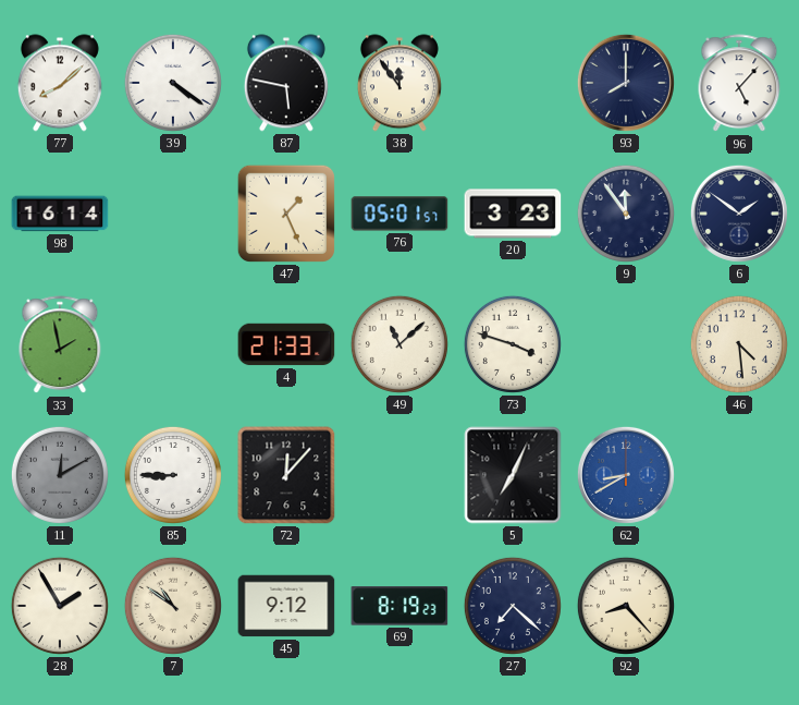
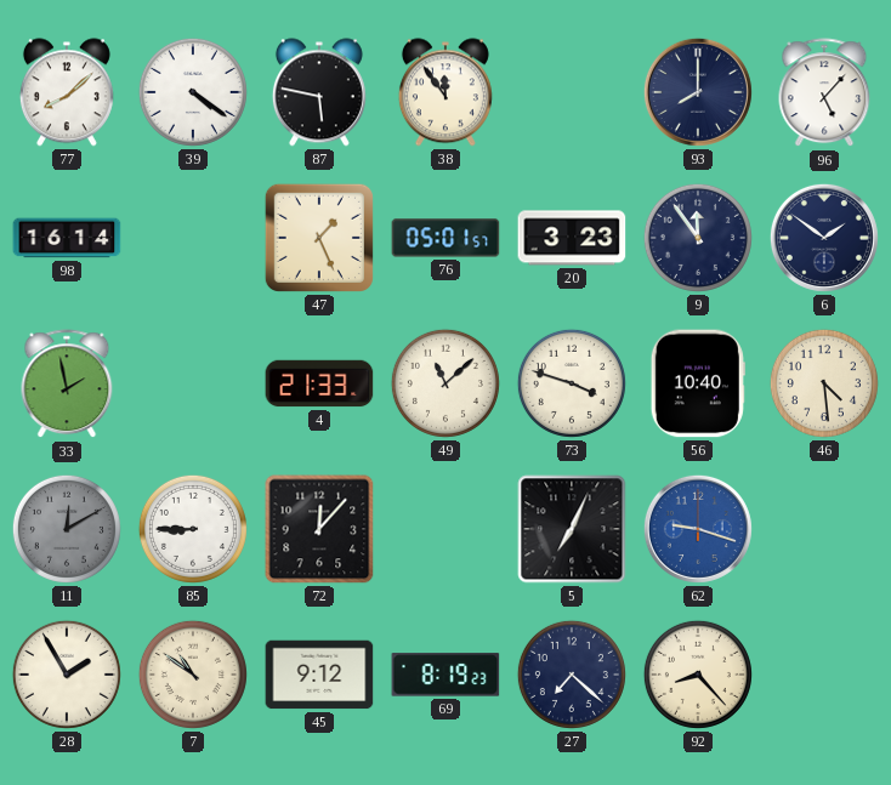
56: none -> 10:40
62: 8:40 -> 9:18
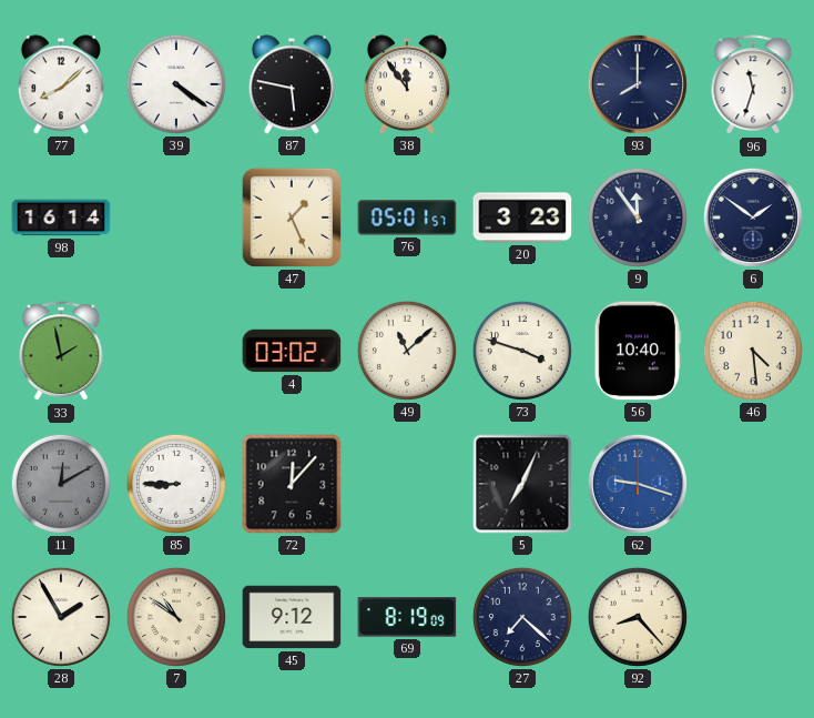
96: 5:07 -> 11:33
4: 21:33 -> 03:02
69: 8:19:23 -> 8:19:09
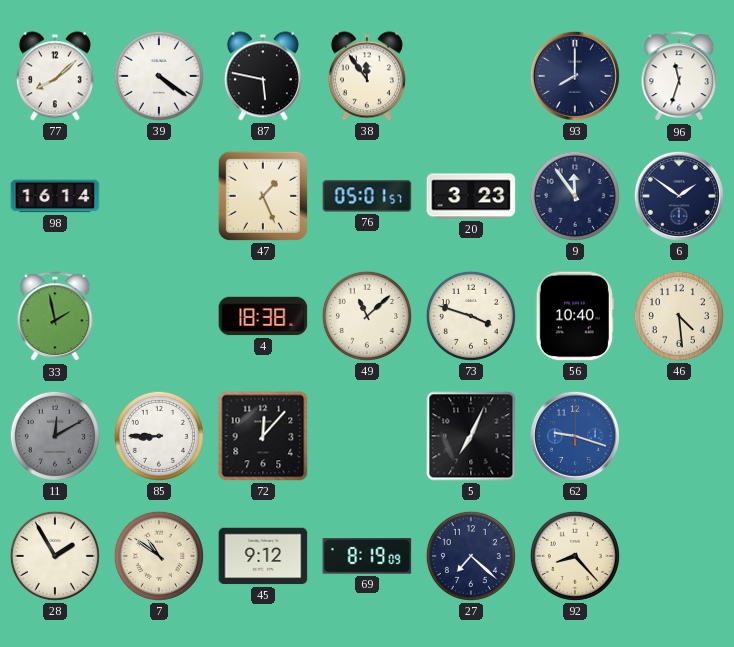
4: 03:02 -> 18:38
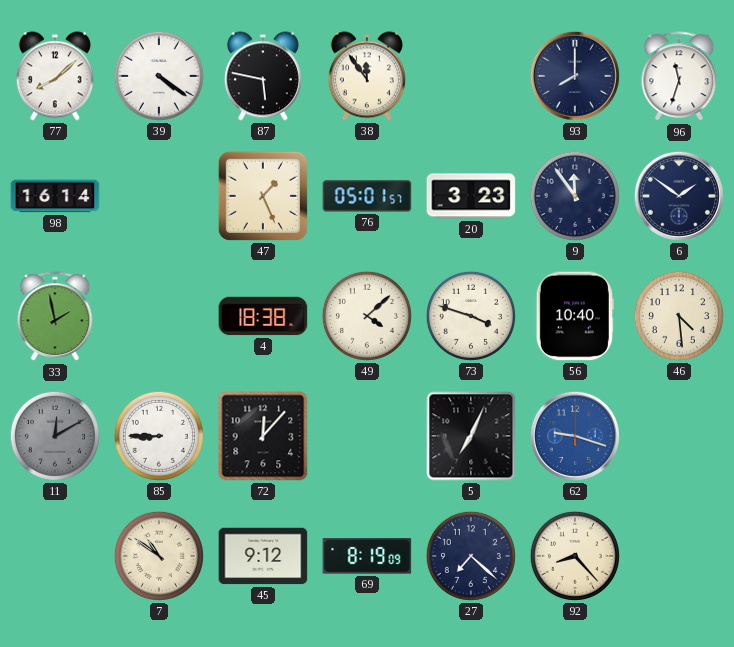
49: 11:08 -> 4:08
28: 1:55 -> none
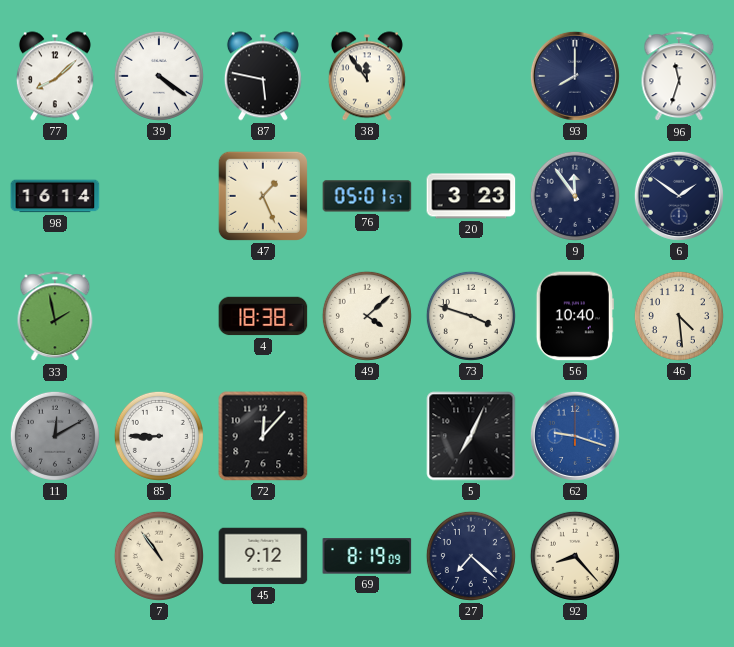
7: 10:51 -> 10:54
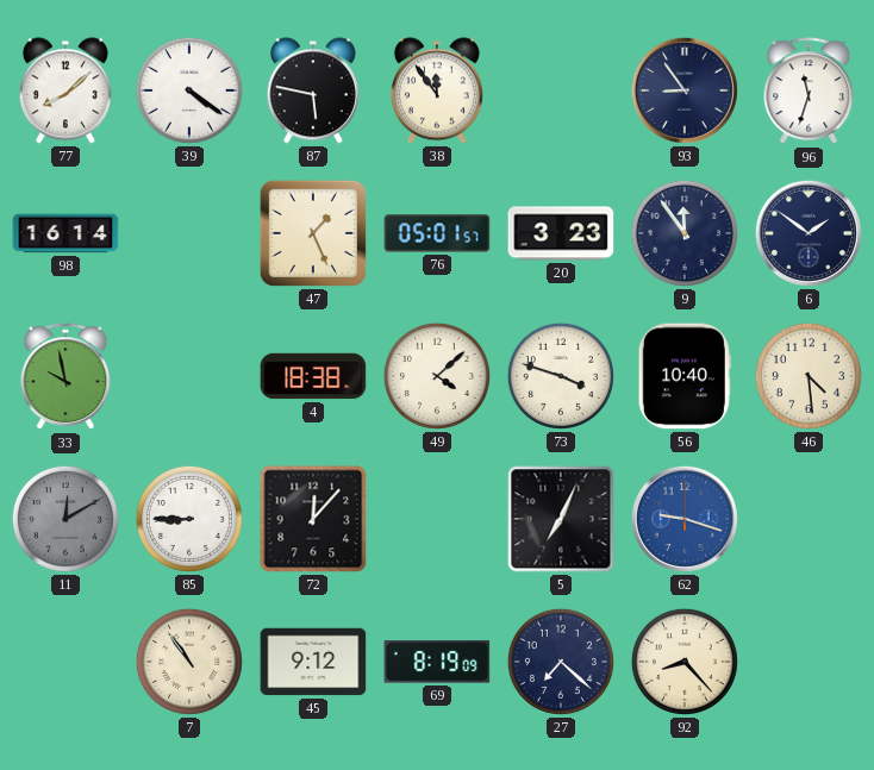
93: 8:00 -> 8:54
33: 1:58 -> 9:58
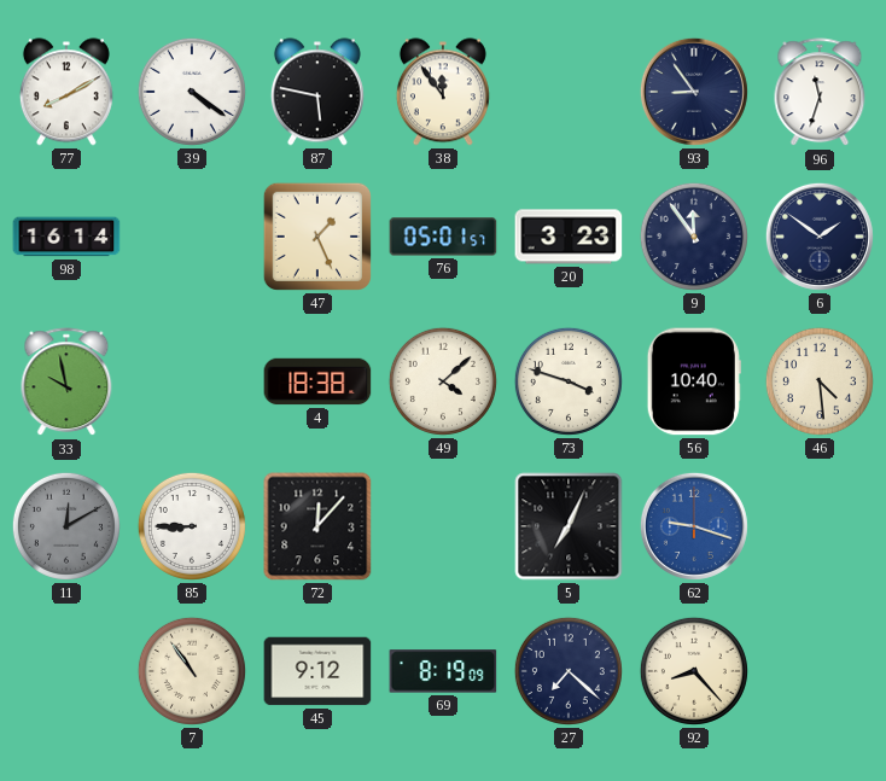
77: 8:08 -> 8:10
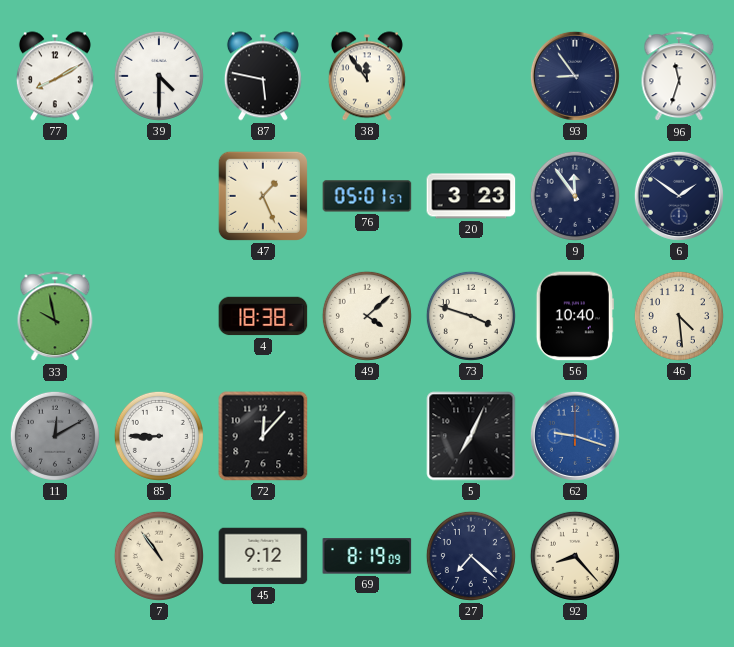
39: 4:21 -> 4:30
98: 16:14 -> none
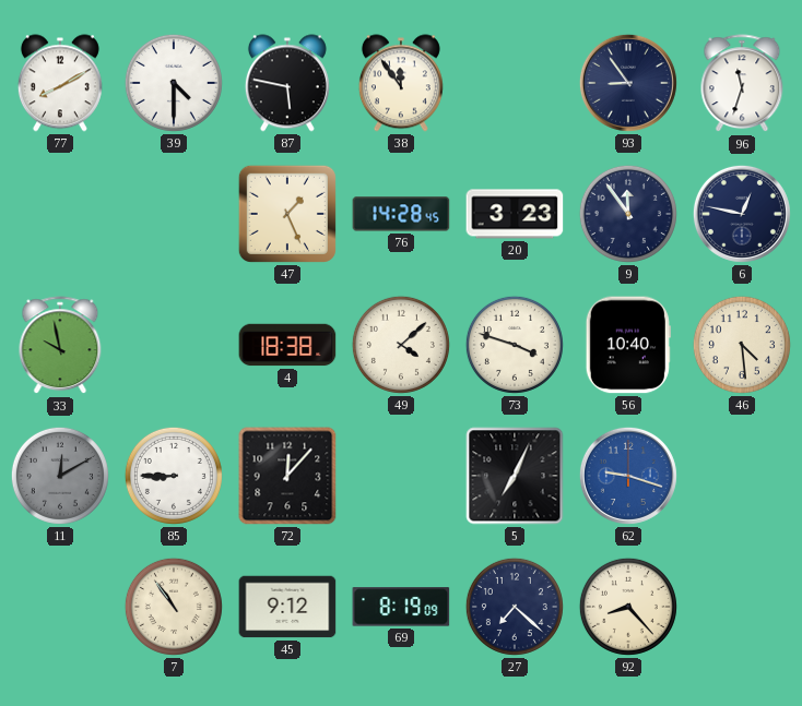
76: 05:01 -> 14:28
6: 1:51 -> 12:47
